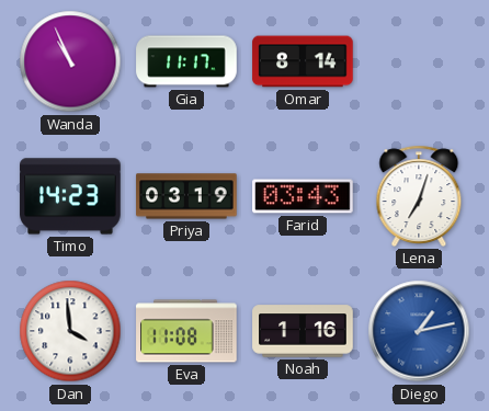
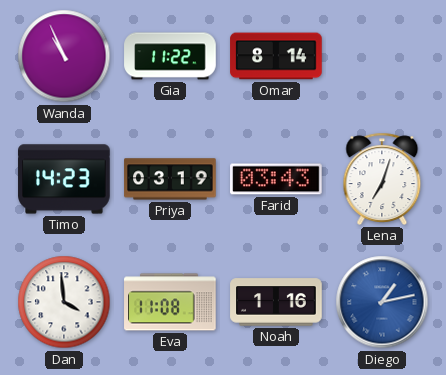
Gia: 11:17 -> 11:22
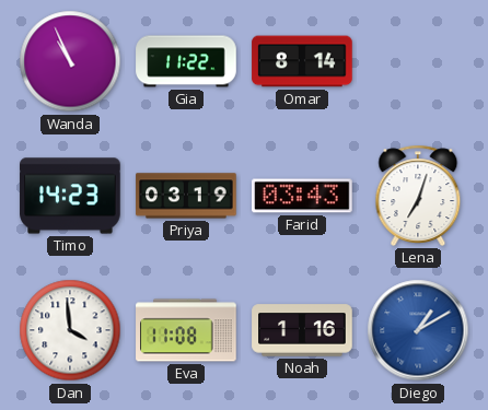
Diego: 1:13 -> 1:10
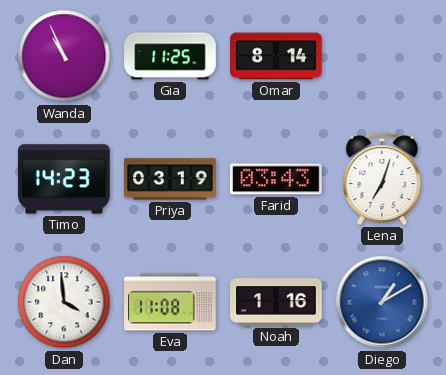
Gia: 11:22 -> 11:25
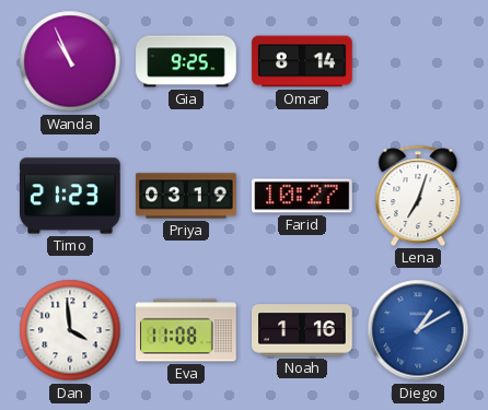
Gia: 11:25 -> 9:25
Timo: 14:23 -> 21:23
Farid: 03:43 -> 10:27
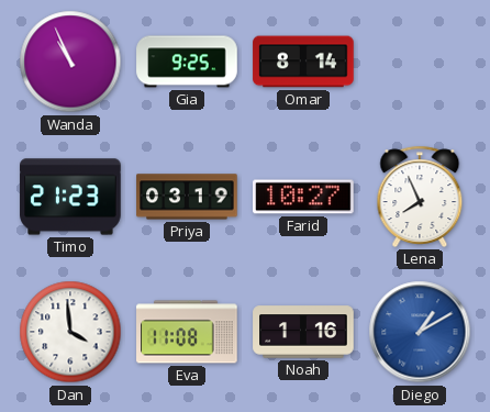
Lena: 7:03 -> 7:56
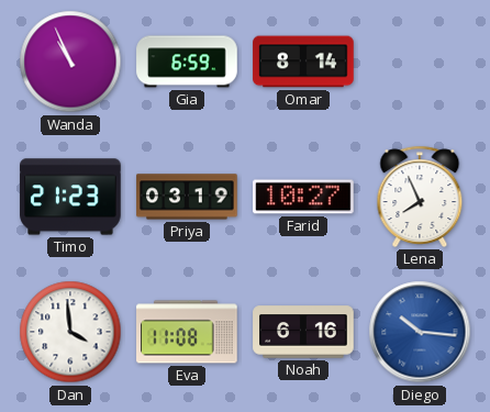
Gia: 9:25 -> 6:59
Noah: 1:16 -> 6:16
Diego: 1:10 -> 10:16
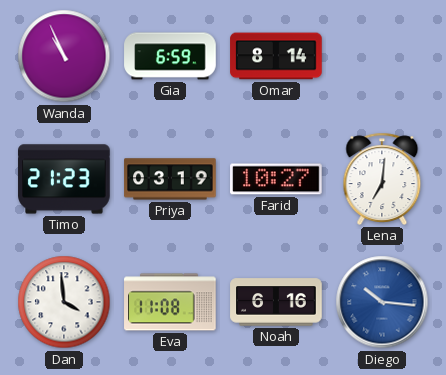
Lena: 7:56 -> 7:01
